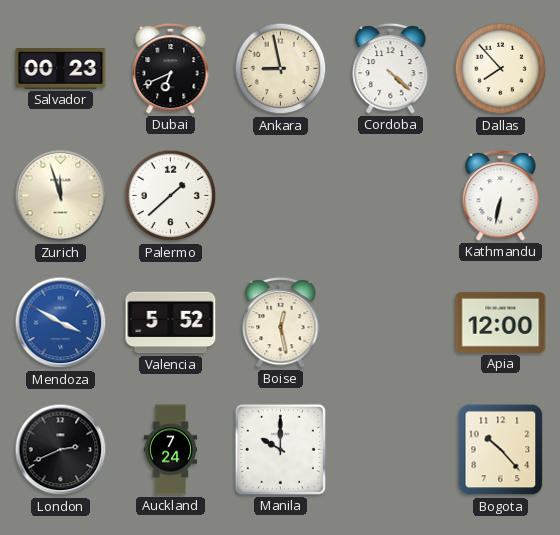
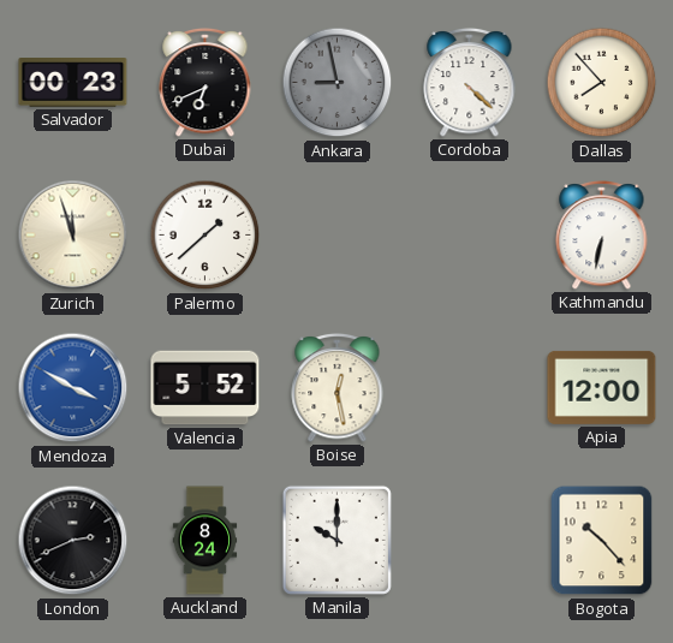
Ankara dial: cream -> grey
Auckland: 7:24 -> 8:24
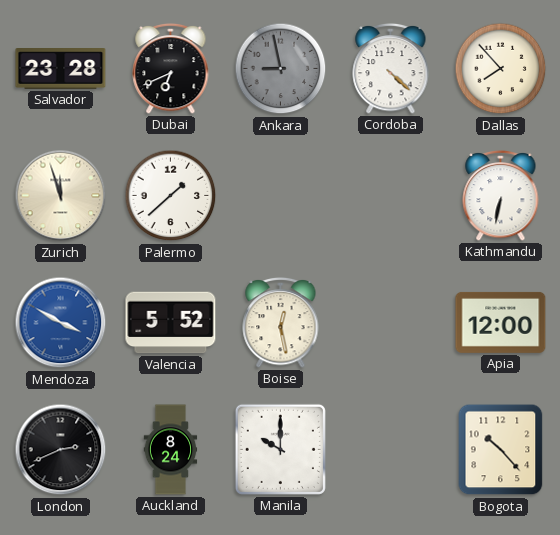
Salvador: 00:23 -> 23:28
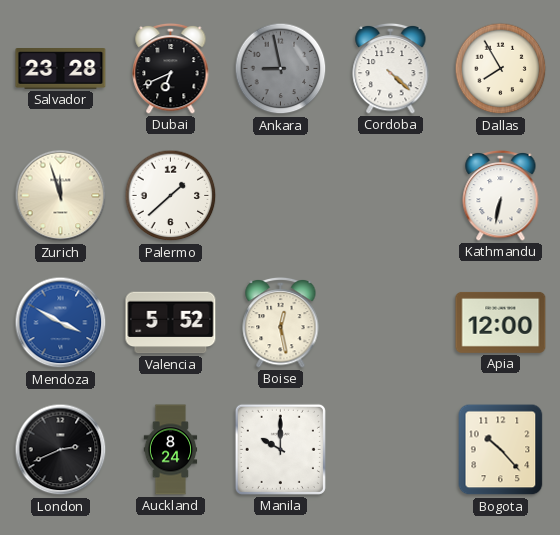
Dallas: 7:53 -> 7:55
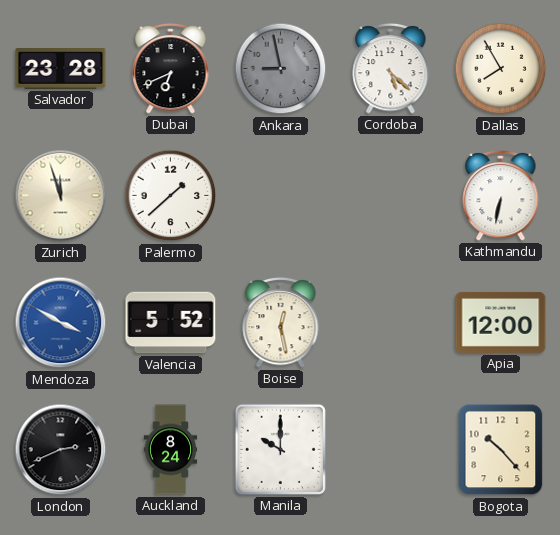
Cordoba: 4:22 -> 5:22
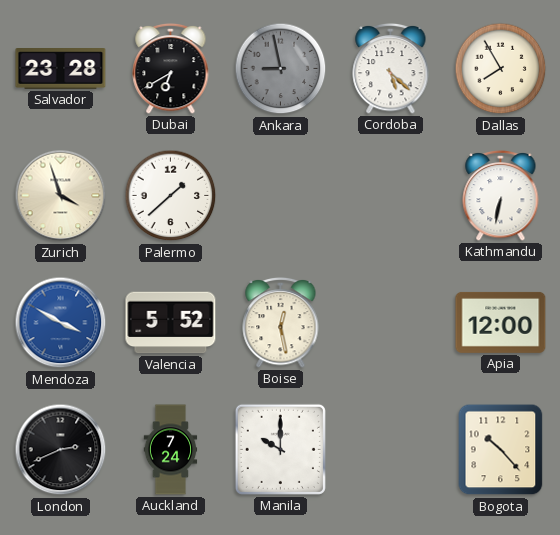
Dubai: 6:41 -> 6:40
Zurich: 11:57 -> 3:57
Auckland: 8:24 -> 7:24
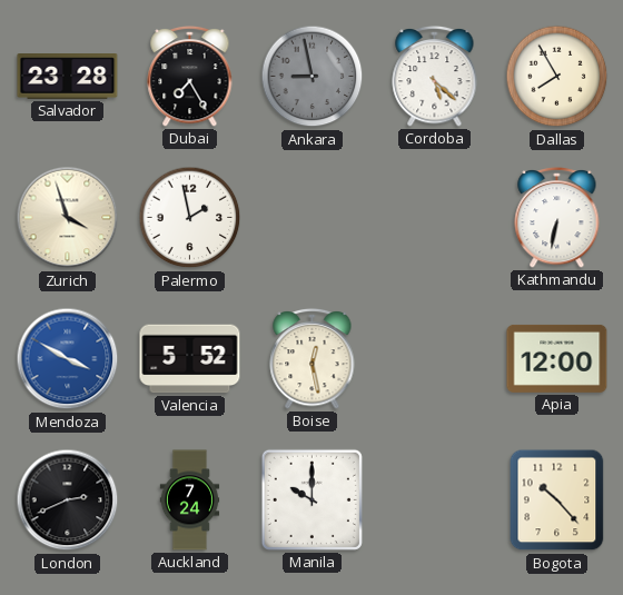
Dubai: 6:40 -> 7:25
Palermo: 1:38 -> 1:58
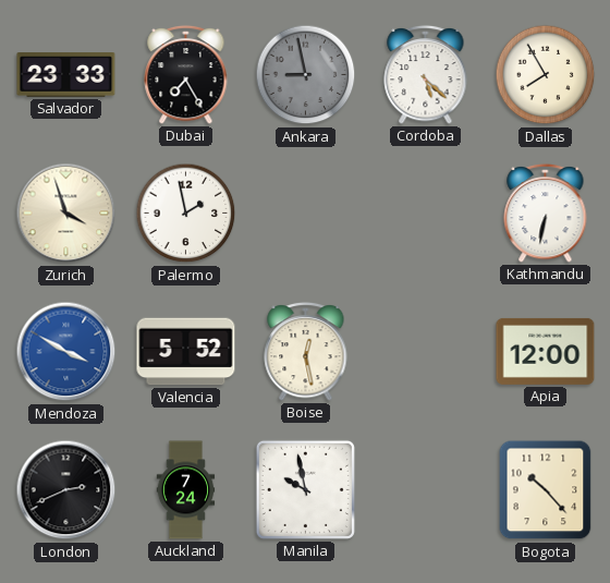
Salvador: 23:28 -> 23:33
Manila: 10:00 -> 9:58
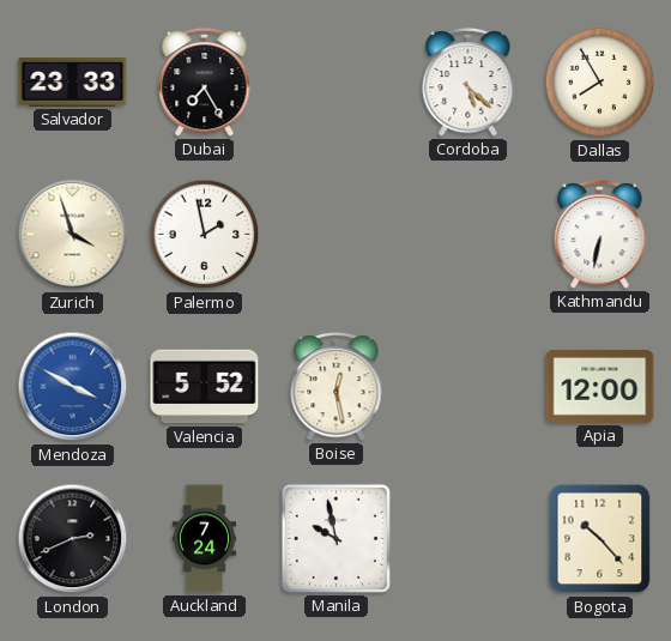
Ankara: 8:58 -> none
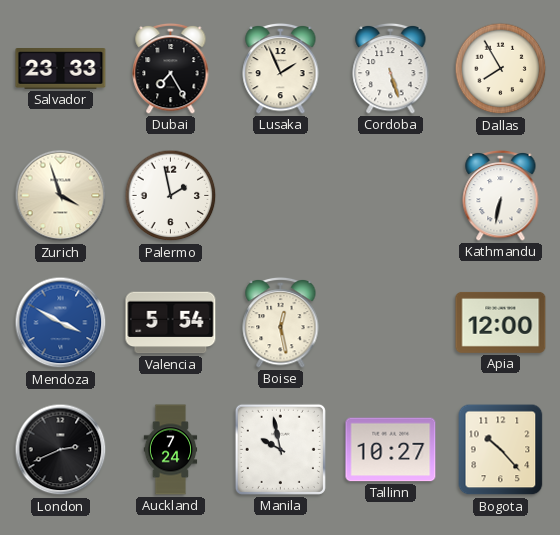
Lusaka: none -> 1:56
Cordoba: 5:22 -> 5:27
Valencia: 5:52 -> 5:54
Tallinn: none -> 10:27
